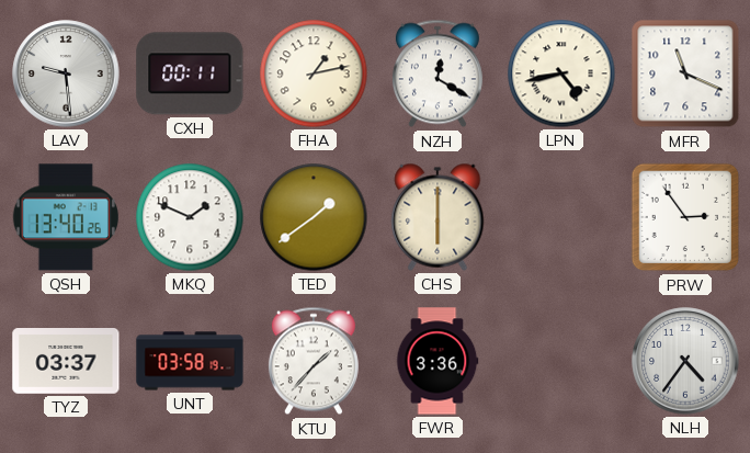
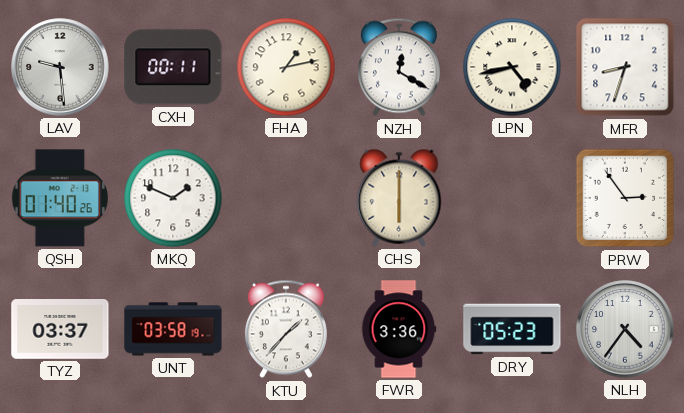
MFR: 11:19 -> 8:33
QSH: 13:40 -> 01:40
TED: 1:39 -> none
DRY: none -> 05:23
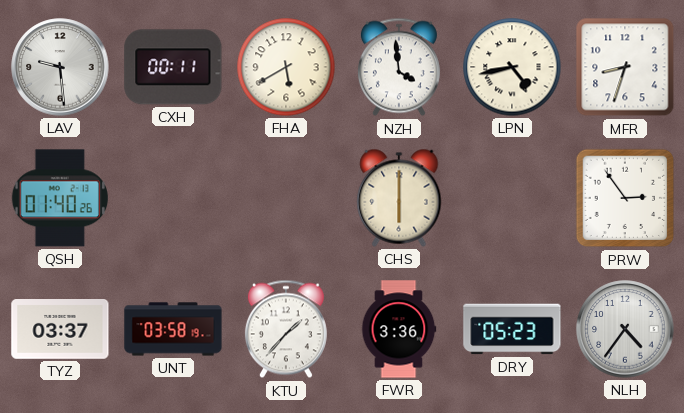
FHA: 1:13 -> 5:40
NZH: 12:20 -> 3:59
MKQ: 1:49 -> none
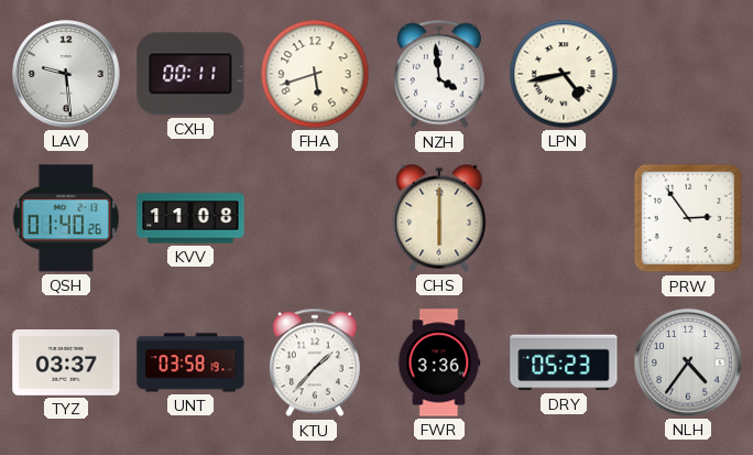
FHA: 5:40 -> 5:42
MFR: 8:33 -> none
KVV: none -> 11:08
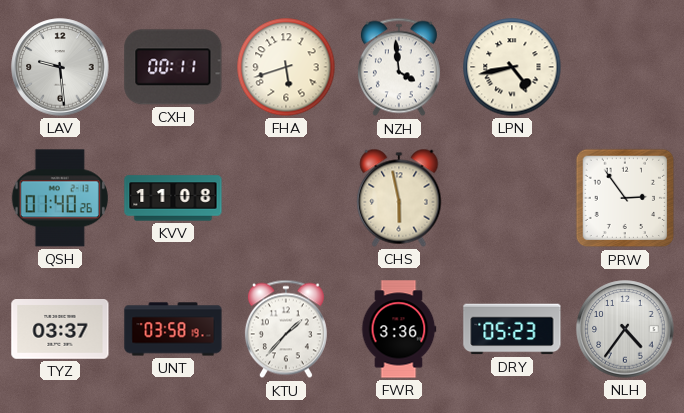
CHS: 6:00 -> 5:58
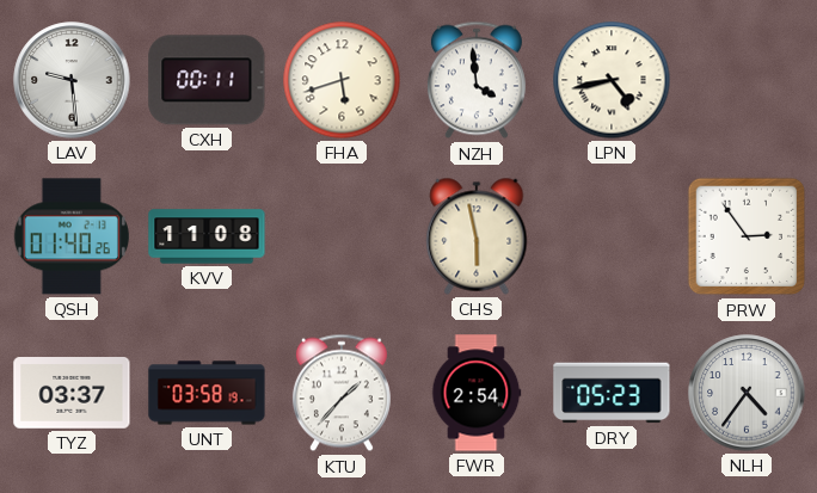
FWR: 3:36 -> 2:54
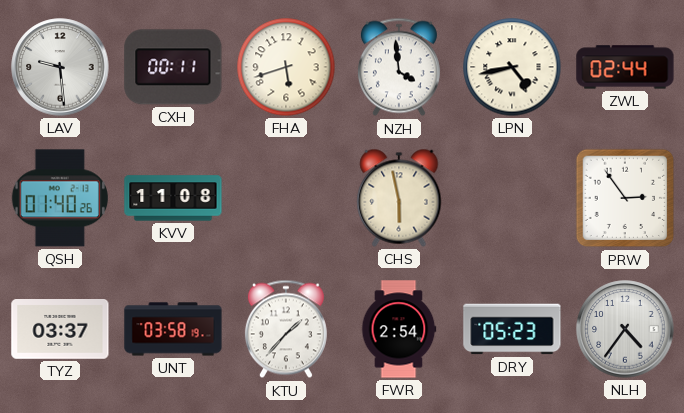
ZWL: none -> 02:44
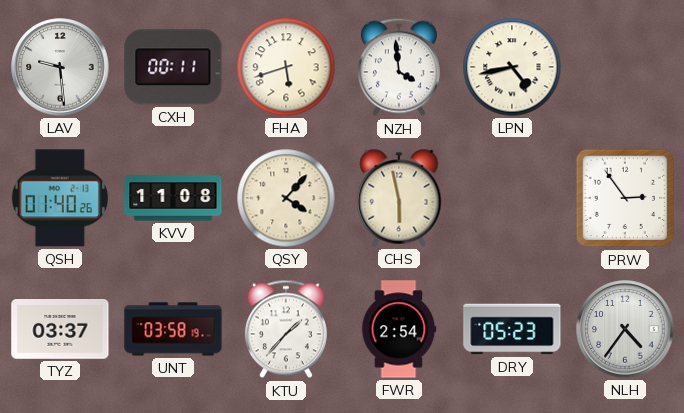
ZWL: 02:44 -> none
QSY: none -> 4:07
